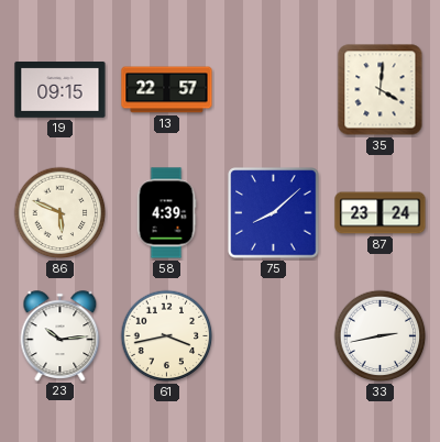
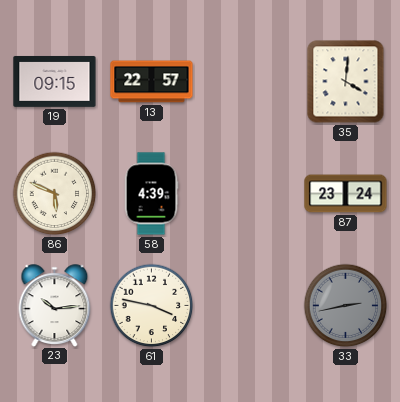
75: 8:08 -> none
61: 3:43 -> 3:47
33 dial: white -> grey
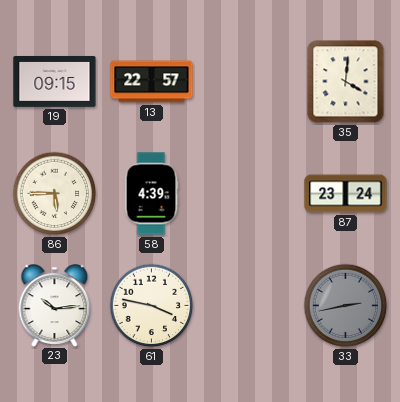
86: 5:49 -> 5:45
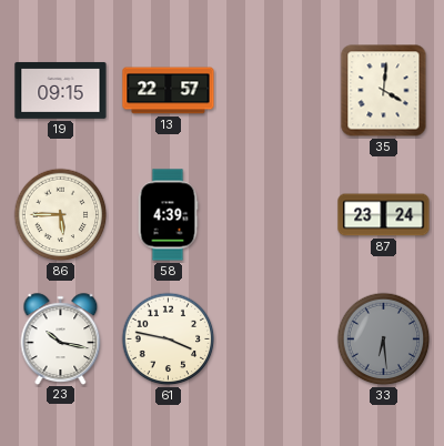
23: 10:14 -> 10:17
33: 2:43 -> 6:29
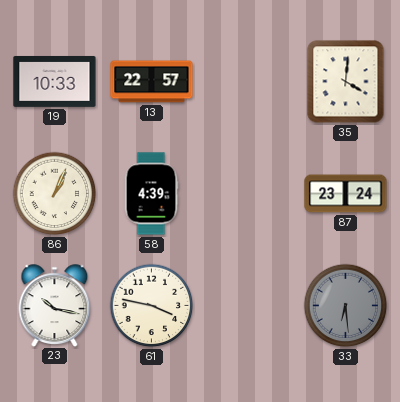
19: 09:15 -> 10:33
86: 5:45 -> 1:04
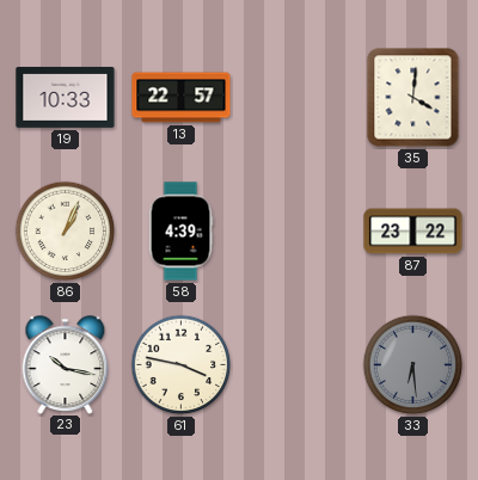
87: 23:24 -> 23:22
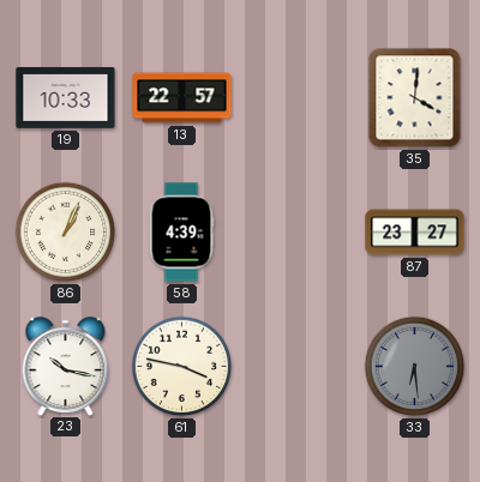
87: 23:22 -> 23:27
